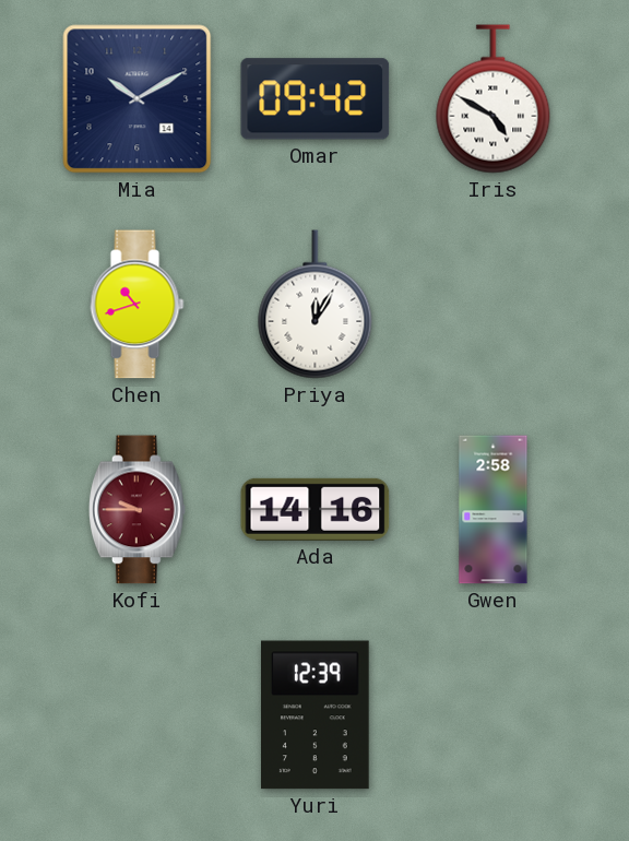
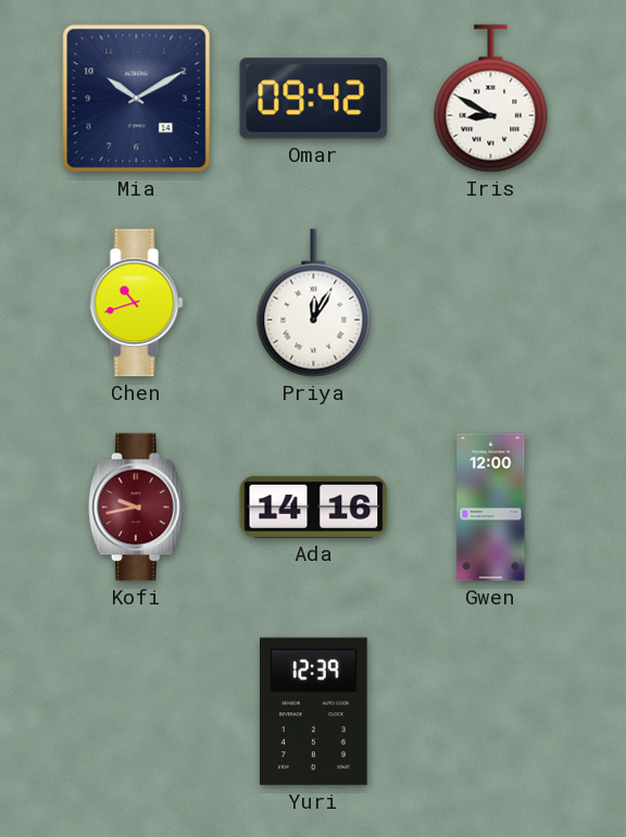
Iris: 4:50 -> 8:50
Kofi: 9:45 -> 9:43
Gwen: 2:58 -> 12:00
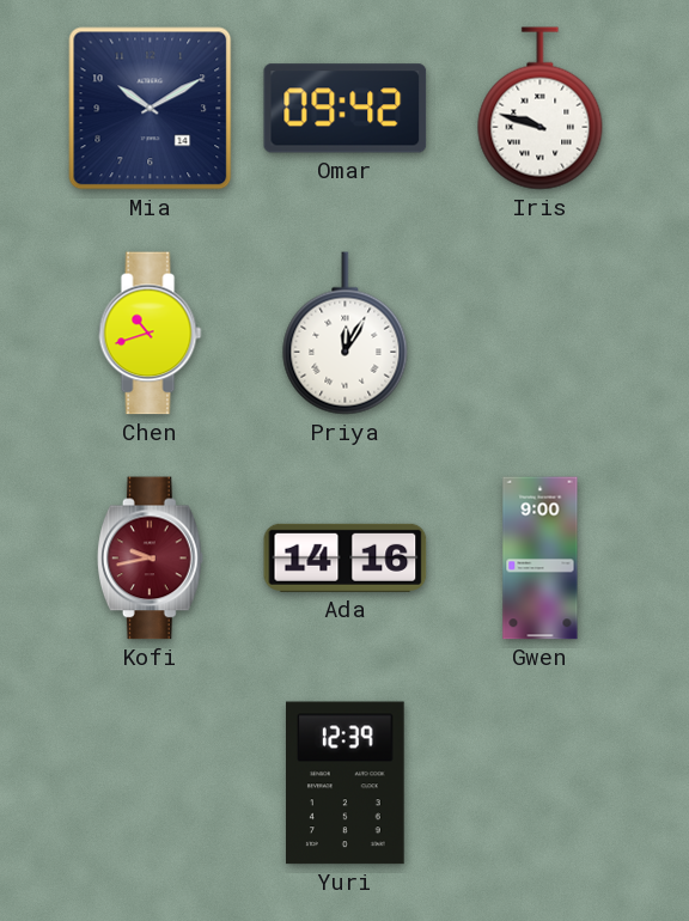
Iris: 8:50 -> 9:48
Gwen: 12:00 -> 9:00
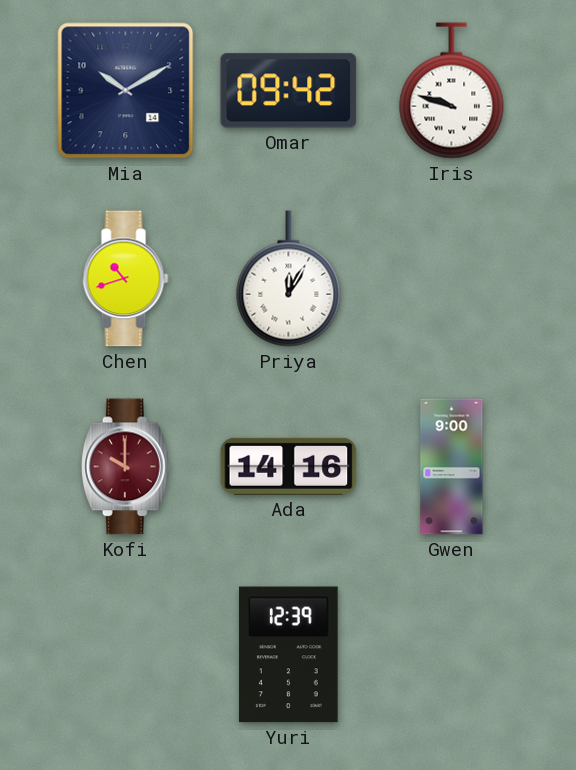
Kofi: 9:43 -> 10:00
